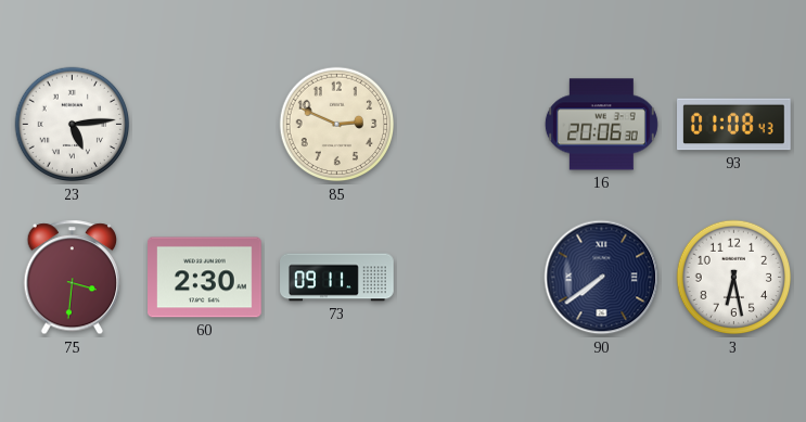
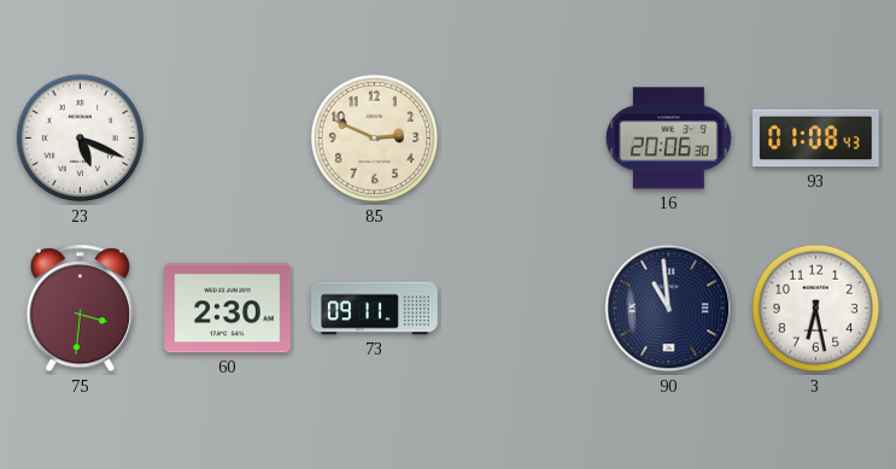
23: 5:14 -> 5:19
90: 7:39 -> 10:59
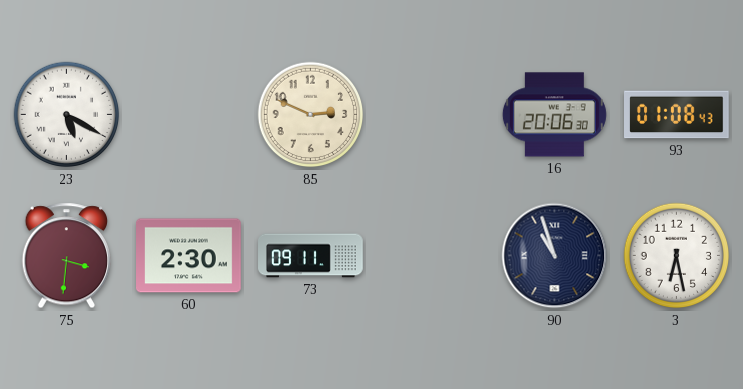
23: 5:19 -> 5:20
90: 10:59 -> 10:57
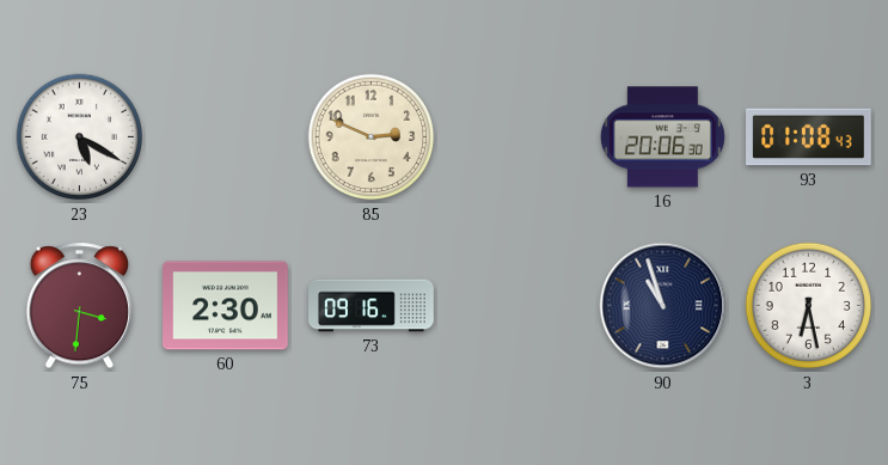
73: 09:11 -> 09:16
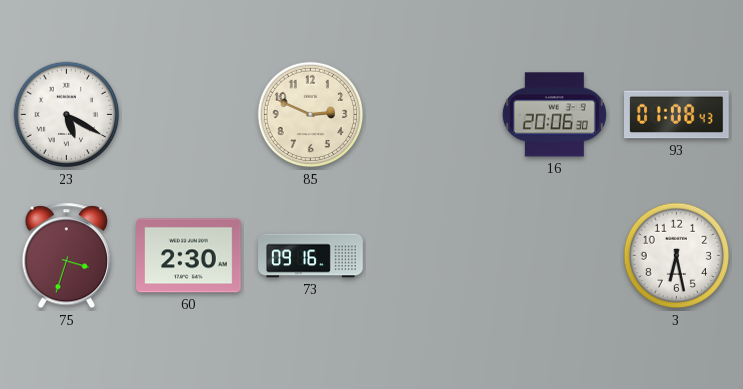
75: 3:31 -> 3:33
90: 10:57 -> none
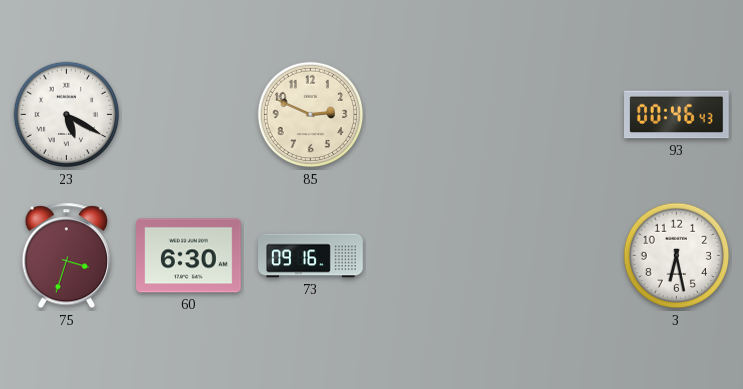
16: 20:06 -> none
93: 01:08 -> 00:46
60: 2:30 -> 6:30
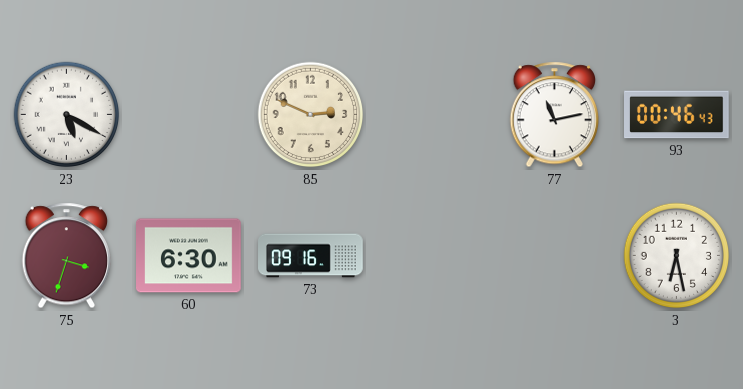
77: none -> 11:13
